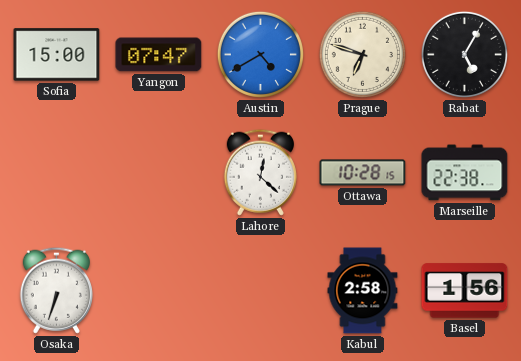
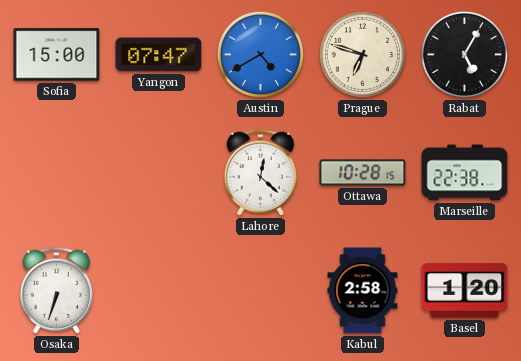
Basel: 1:56 -> 1:20
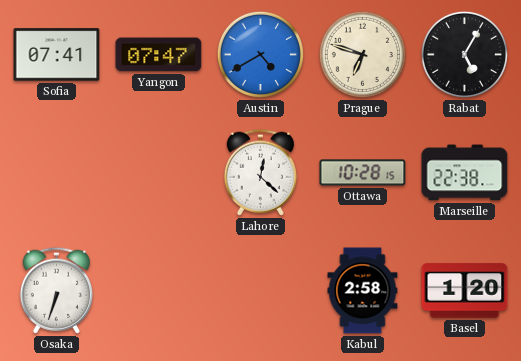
Sofia: 15:00 -> 07:41
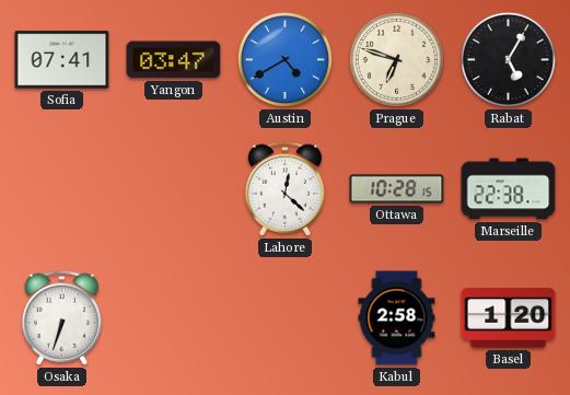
Yangon: 07:47 -> 03:47
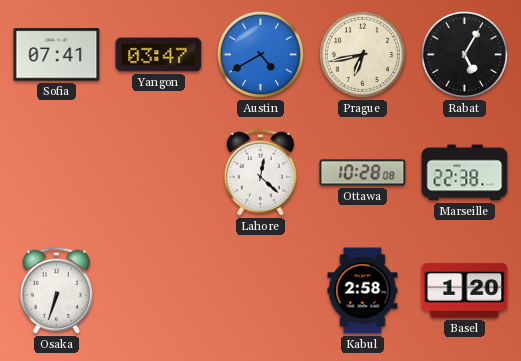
Prague: 6:48 -> 6:43
Ottawa: 10:28:15 -> 10:28:08
